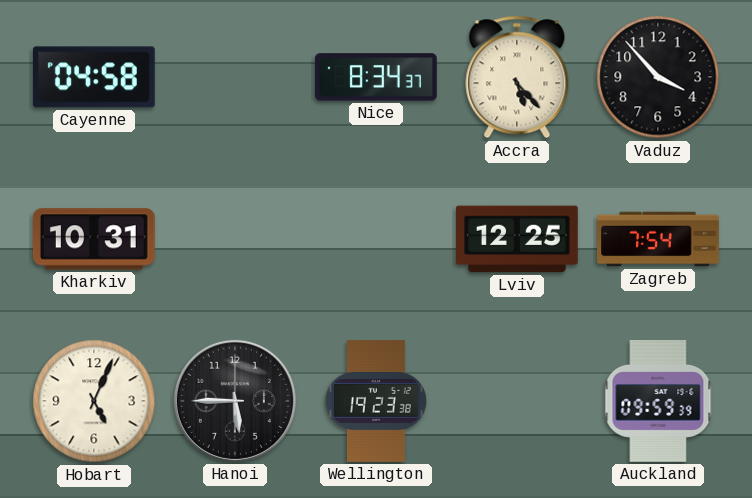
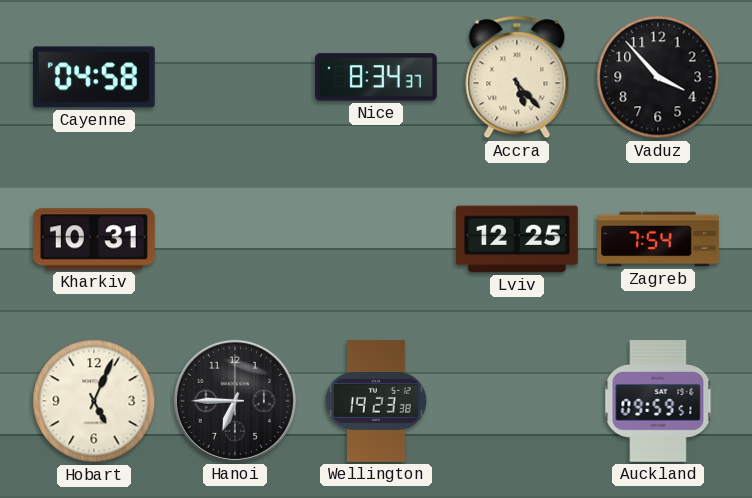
Hanoi: 5:45 -> 6:45
Auckland: 09:59:39 -> 09:59:51
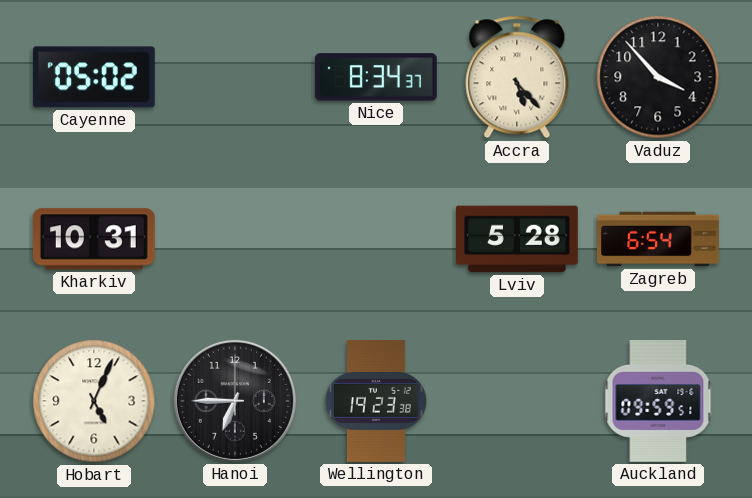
Cayenne: 04:58 -> 05:02
Lviv: 12:25 -> 5:28
Zagreb: 7:54 -> 6:54
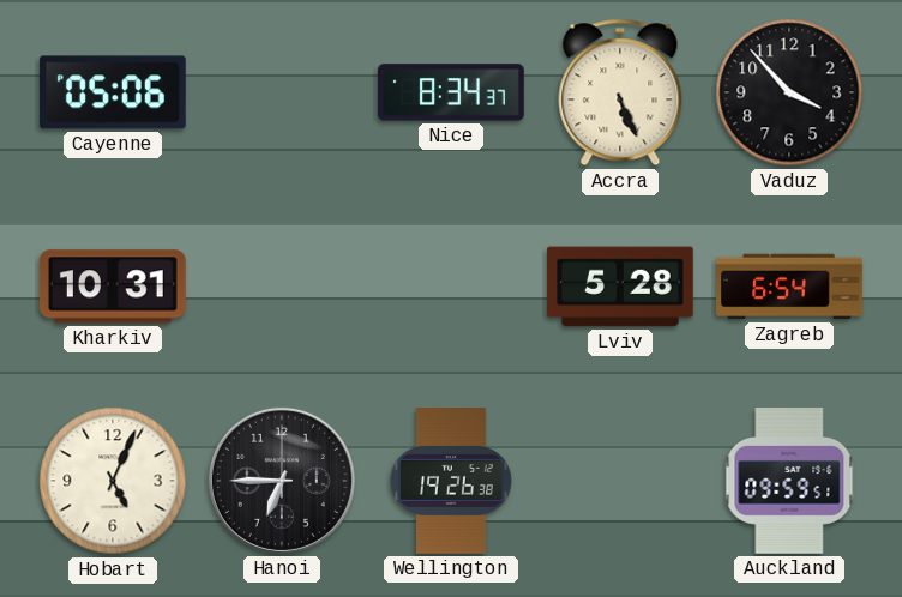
Cayenne: 05:02 -> 05:06
Accra: 5:23 -> 5:26
Wellington: 19:23 -> 19:26
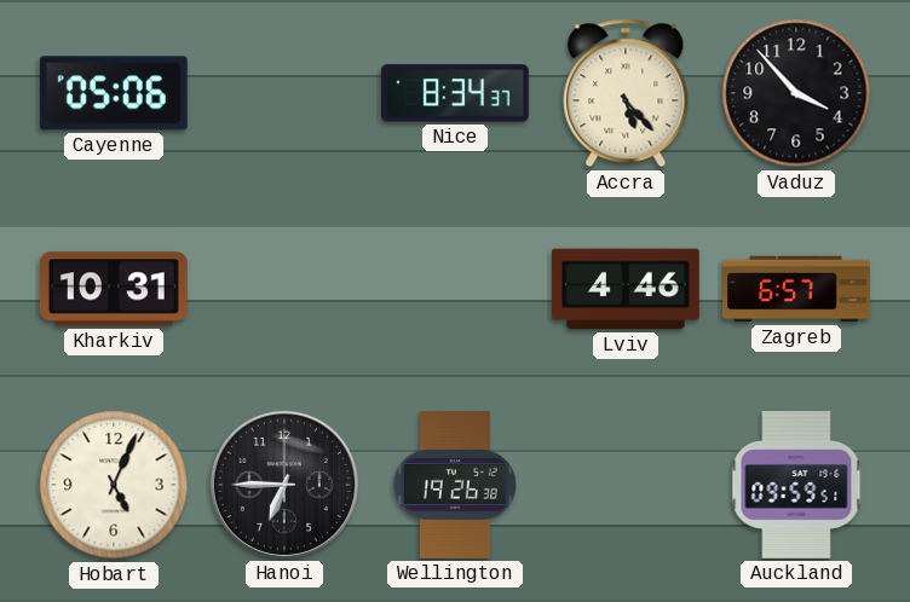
Accra: 5:26 -> 5:23
Lviv: 5:28 -> 4:46
Zagreb: 6:54 -> 6:57
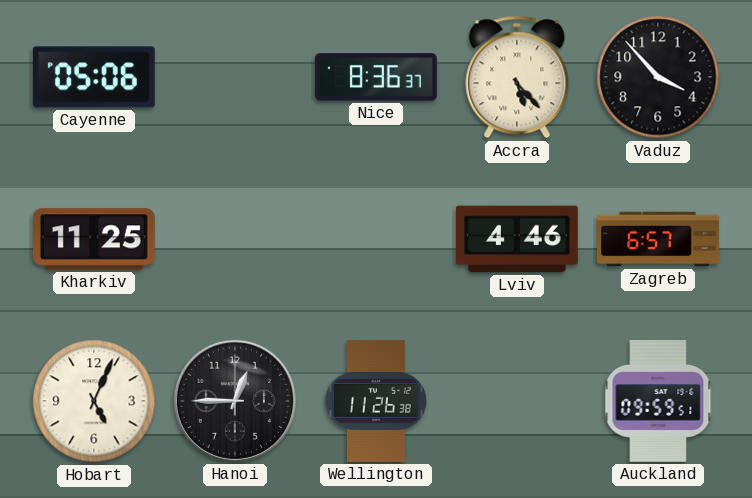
Nice: 8:34 -> 8:36
Kharkiv: 10:31 -> 11:25
Hanoi: 6:45 -> 12:45
Wellington: 19:26 -> 11:26
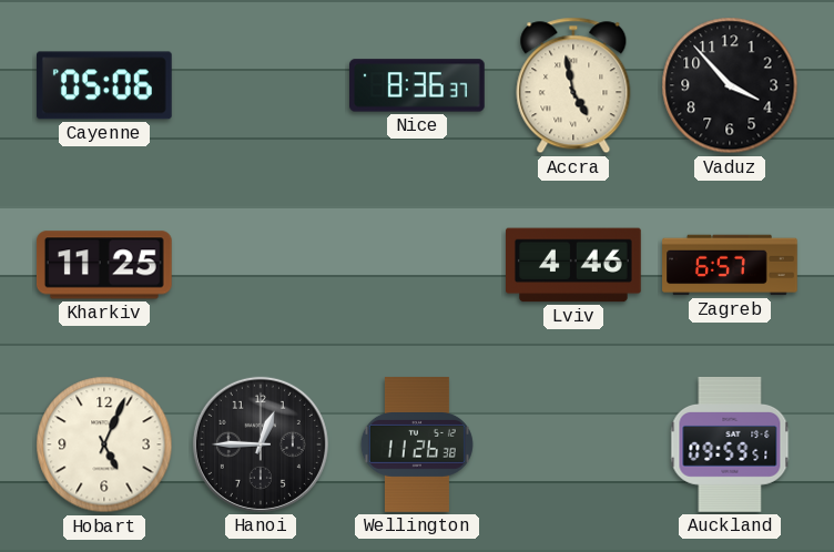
Accra: 5:23 -> 4:58
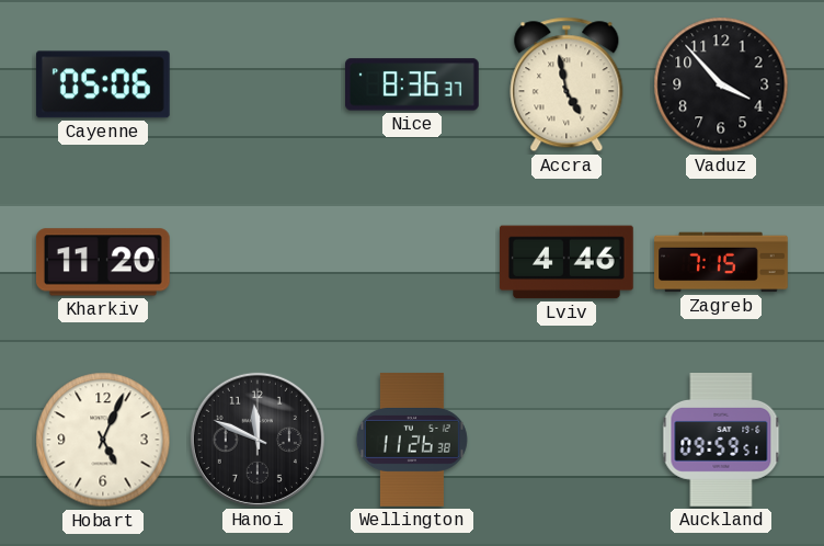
Kharkiv: 11:25 -> 11:20
Zagreb: 6:57 -> 7:15
Hanoi: 12:45 -> 11:49
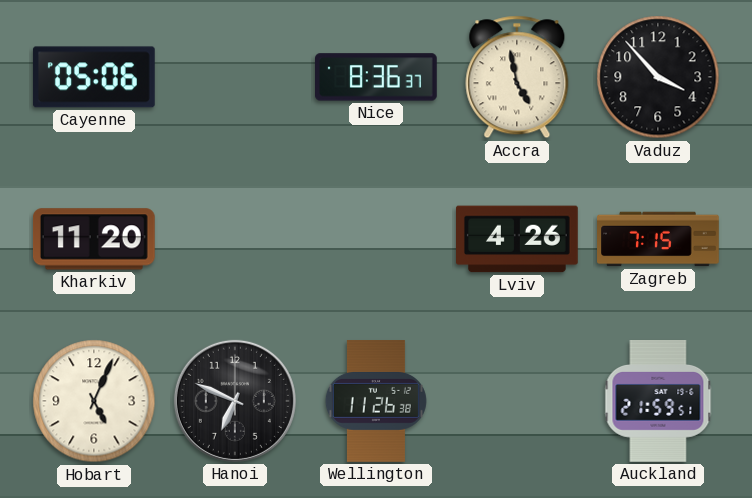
Lviv: 4:46 -> 4:26
Hanoi: 11:49 -> 6:49
Auckland: 09:59 -> 21:59
